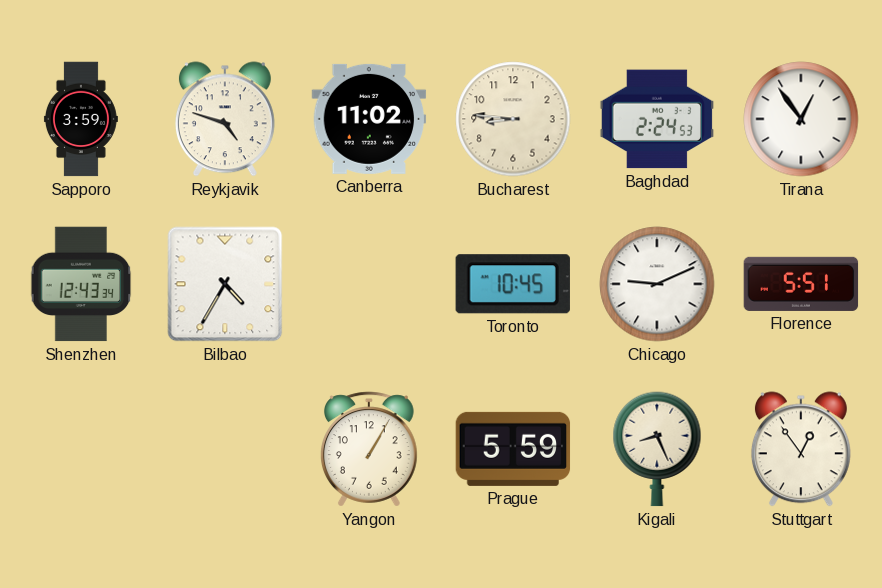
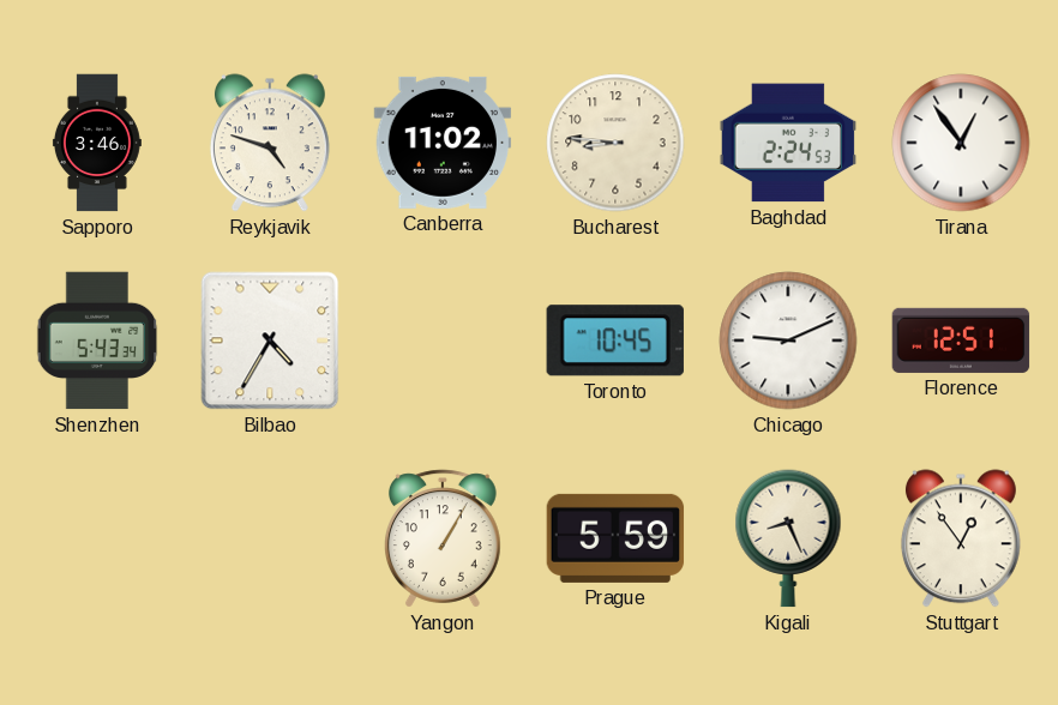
Sapporo: 3:59 -> 3:46
Shenzhen: 12:43 -> 5:43
Florence: 5:51 -> 12:51
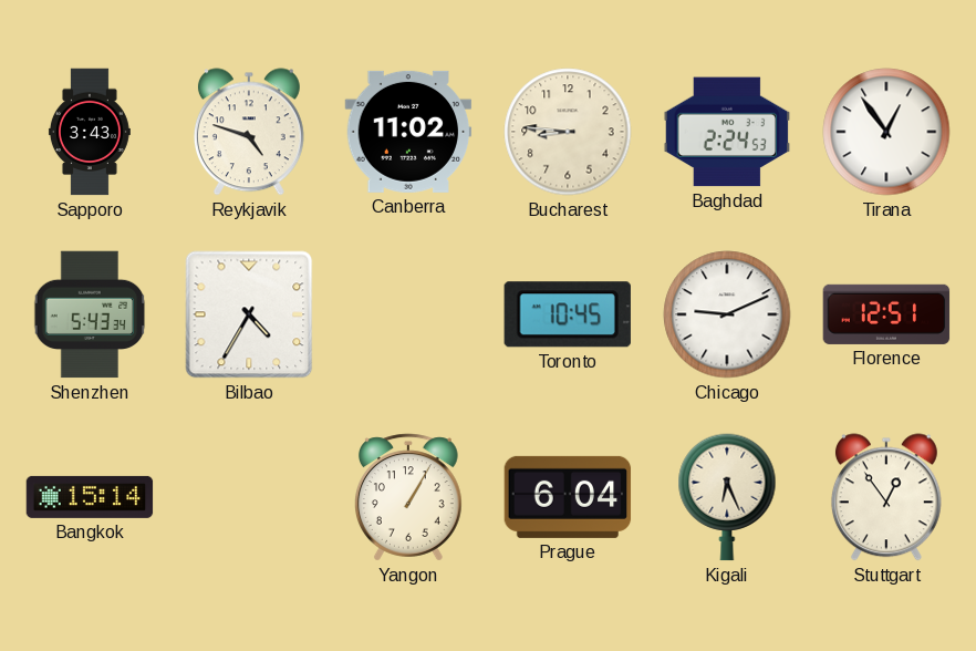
Sapporo: 3:46 -> 3:43
Bangkok: none -> 15:14
Prague: 5:59 -> 6:04
Kigali: 8:26 -> 6:26
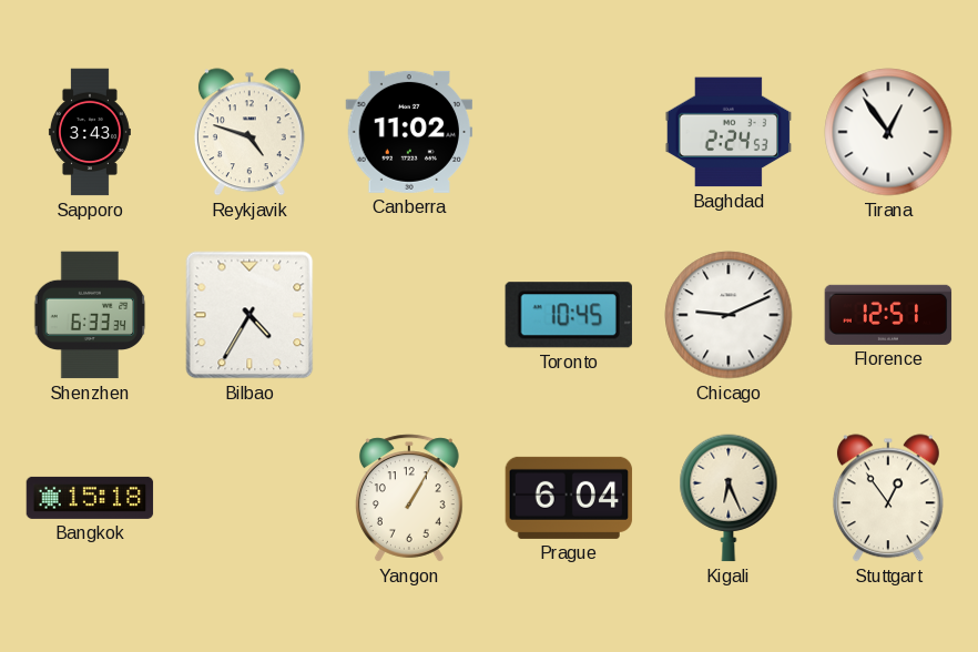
Bucharest: 8:46 -> none
Shenzhen: 5:43 -> 6:33
Bangkok: 15:14 -> 15:18
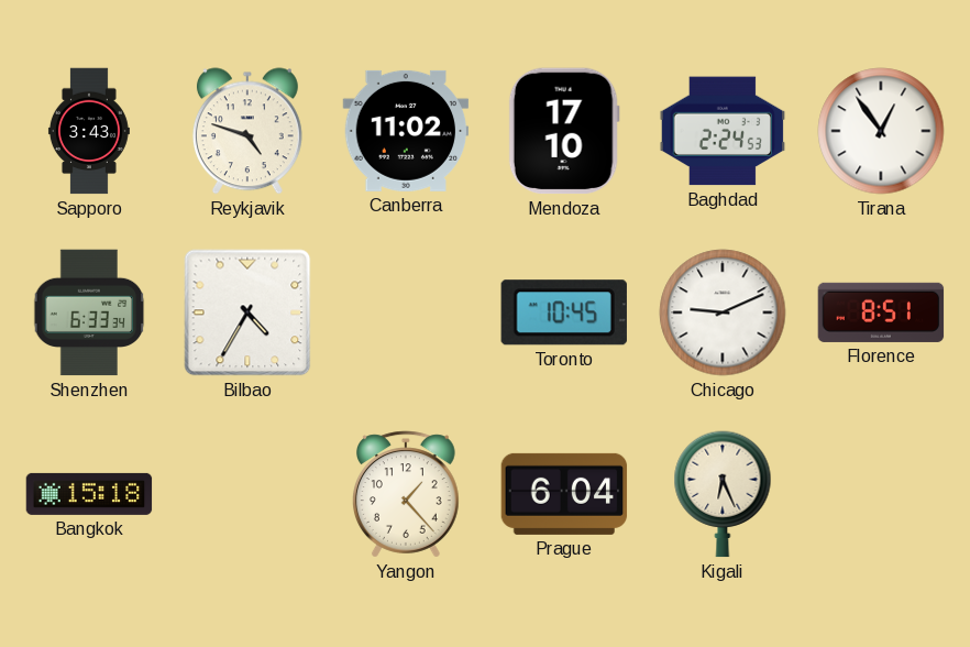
Mendoza: none -> 17:10
Florence: 12:51 -> 8:51
Yangon: 1:05 -> 1:23
Stuttgart: 12:54 -> none
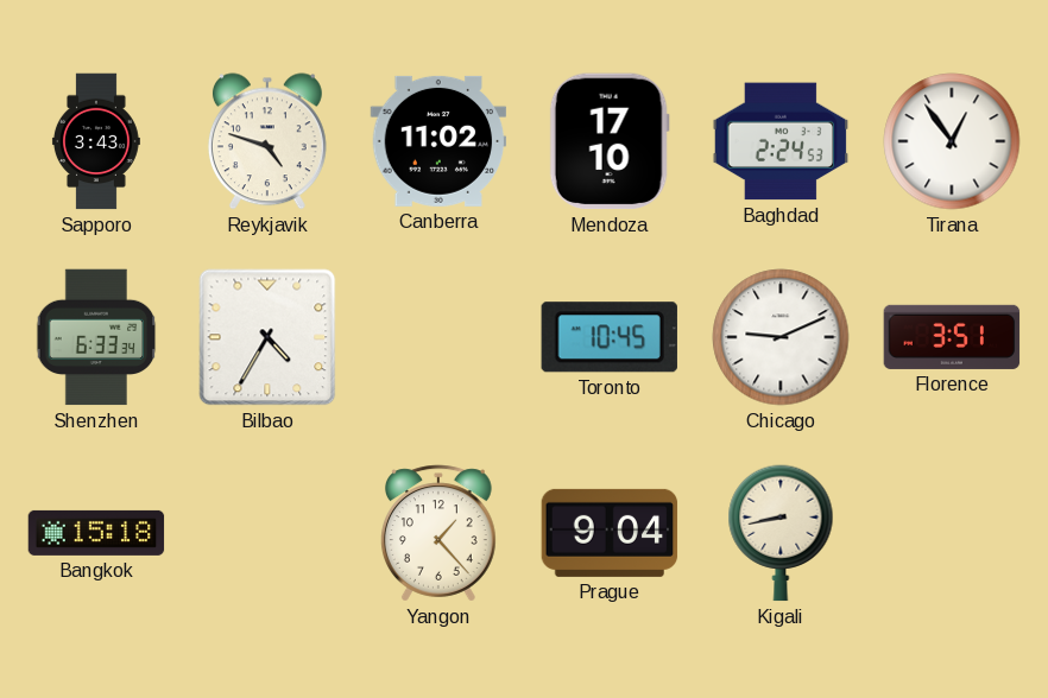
Florence: 8:51 -> 3:51
Prague: 6:04 -> 9:04
Kigali: 6:26 -> 8:43
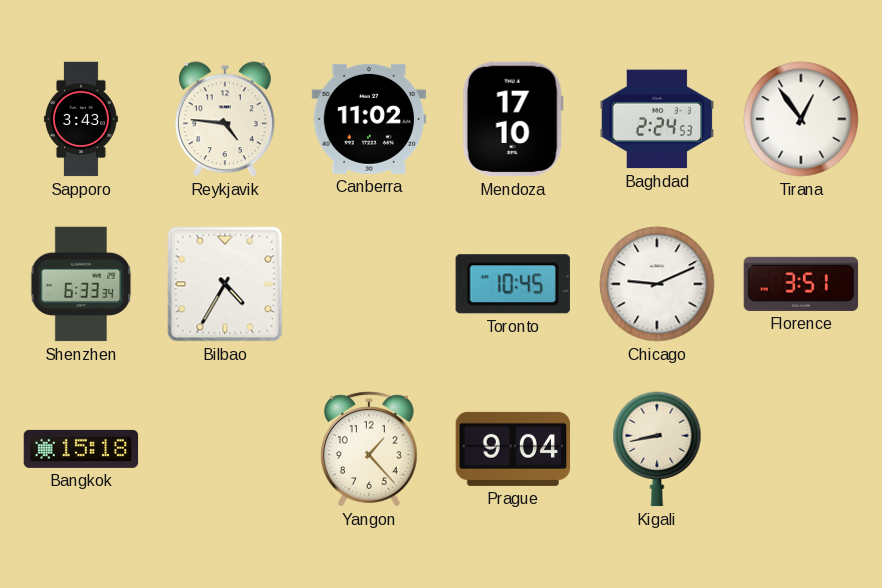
Reykjavik: 4:48 -> 4:46
